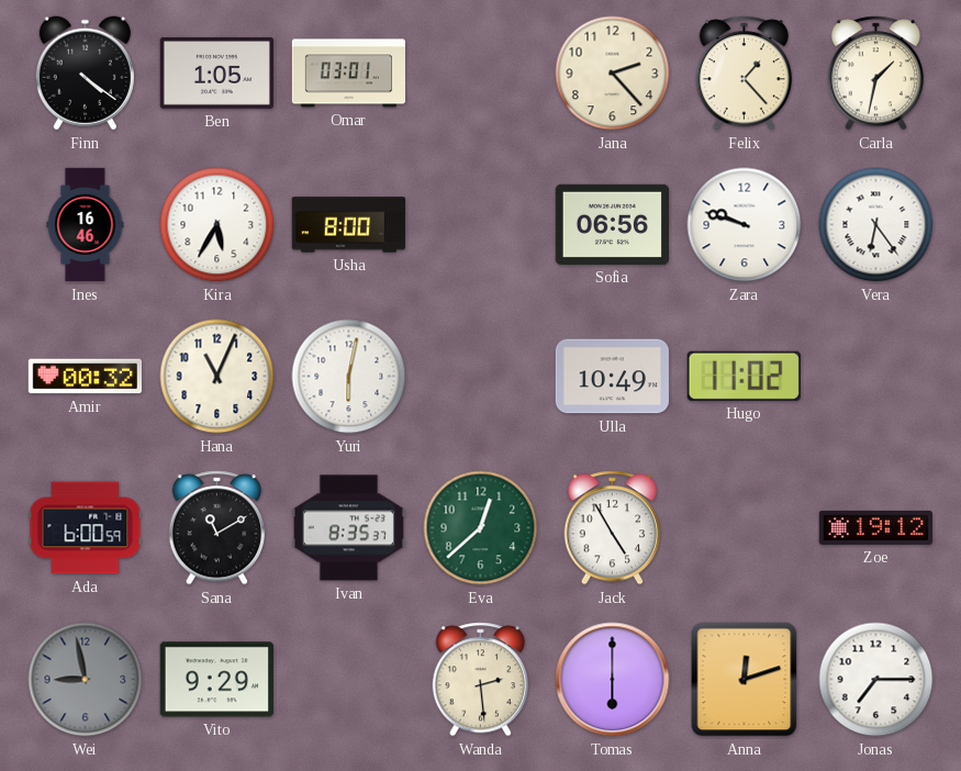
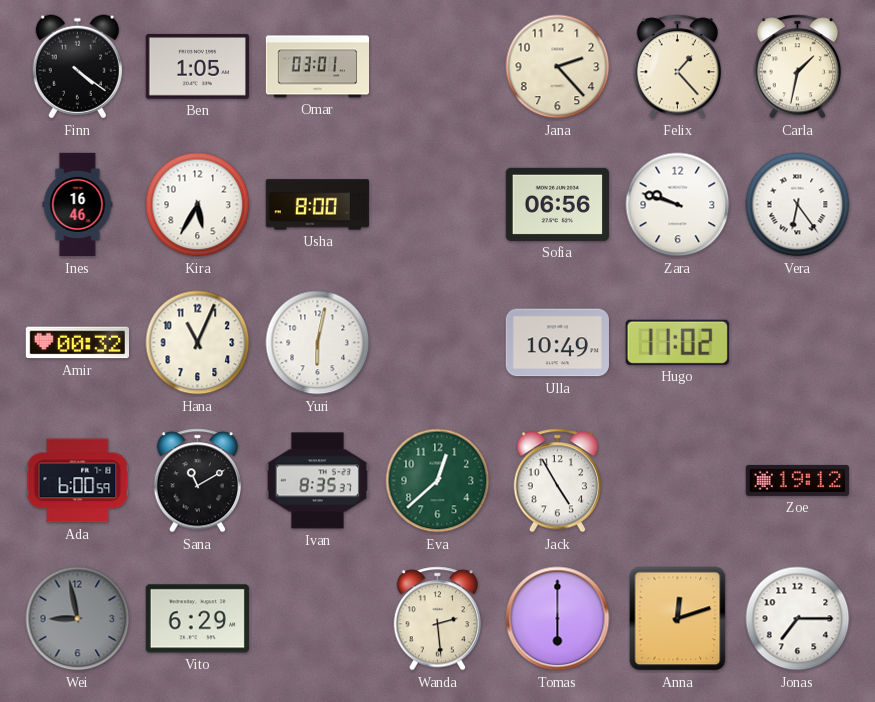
Vito: 9:29 -> 6:29
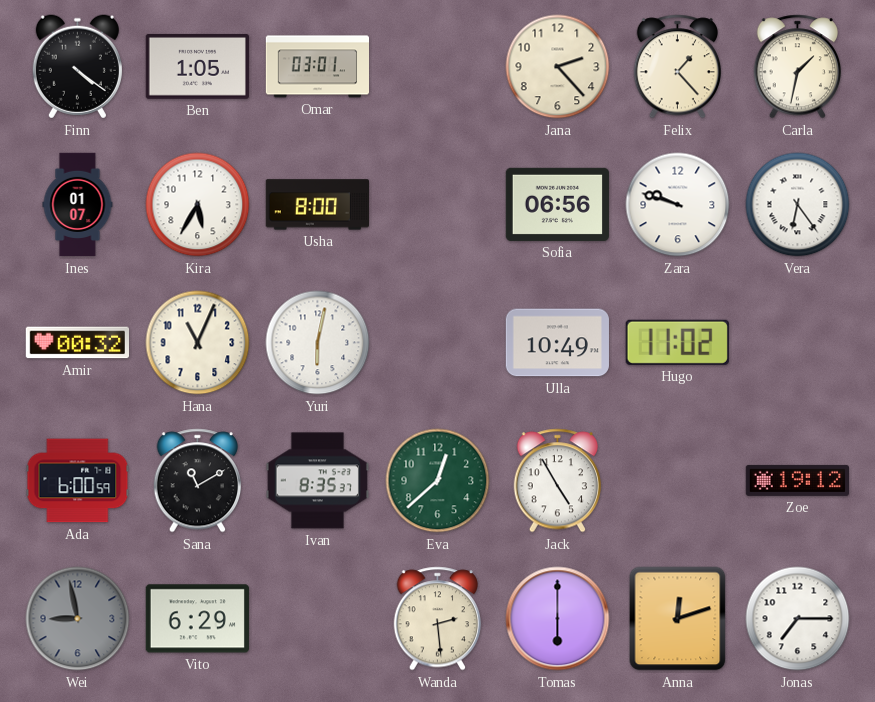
Ines: 16:46 -> 01:07
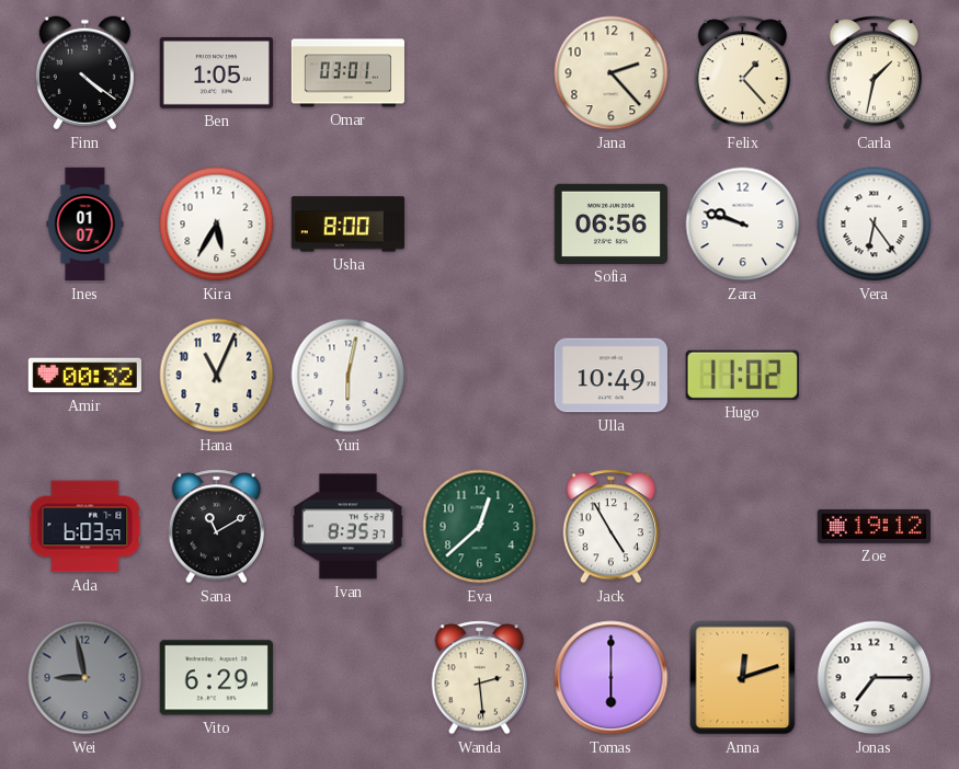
Ada: 6:00 -> 6:03
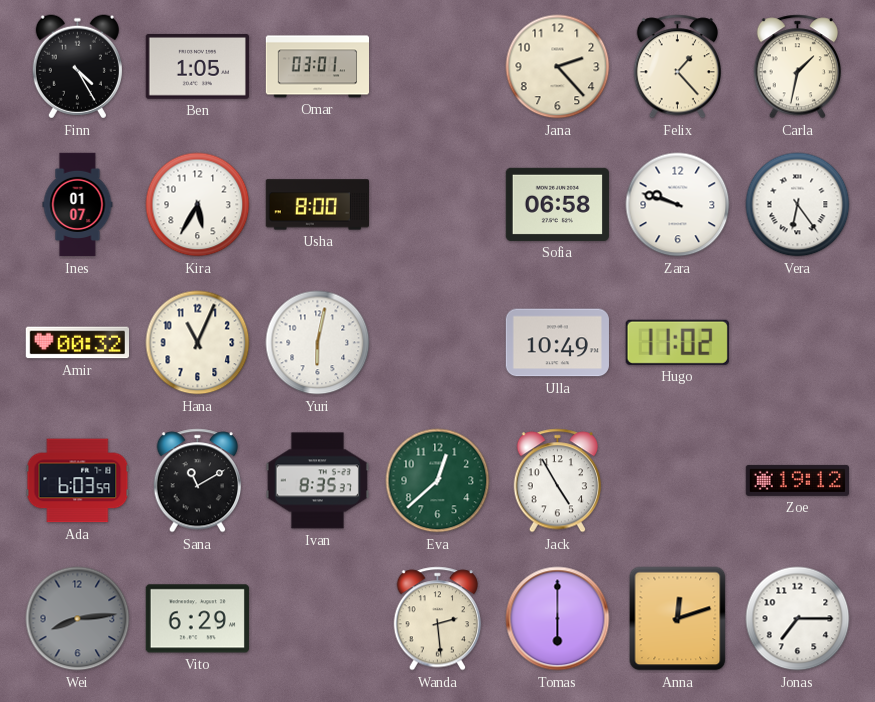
Finn: 4:21 -> 4:25
Sofia: 06:56 -> 06:58
Wei: 8:58 -> 8:14
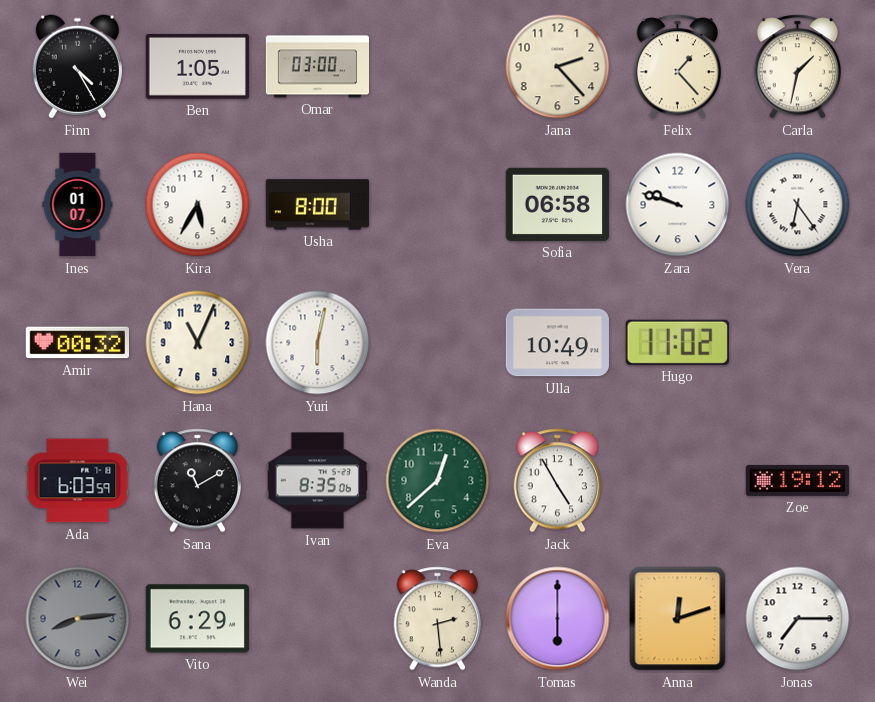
Omar: 03:01 -> 03:00
Ivan: 8:35:37 -> 8:35:06
